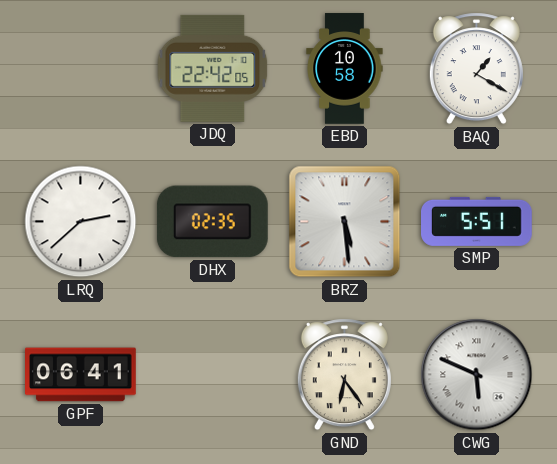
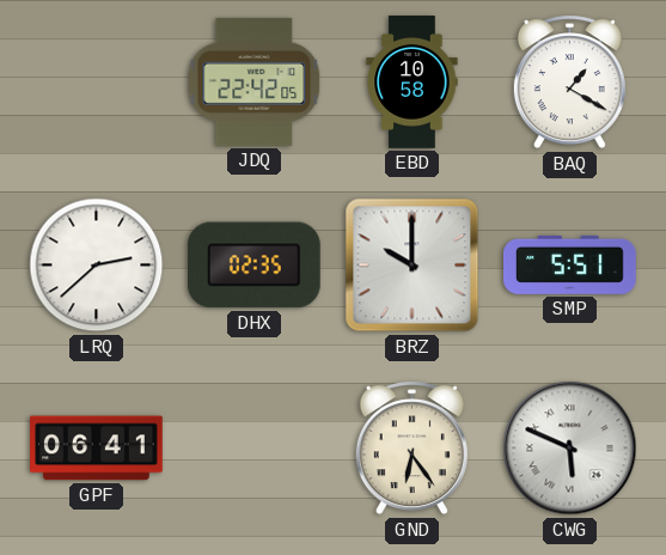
BRZ: 5:29 -> 10:00
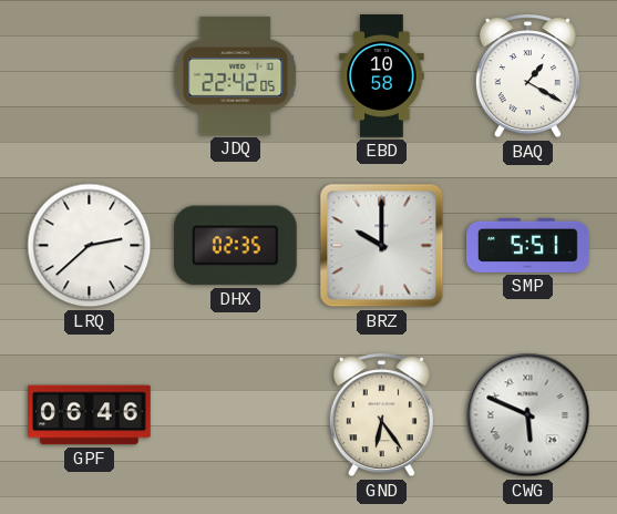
GPF: 06:41 -> 06:46
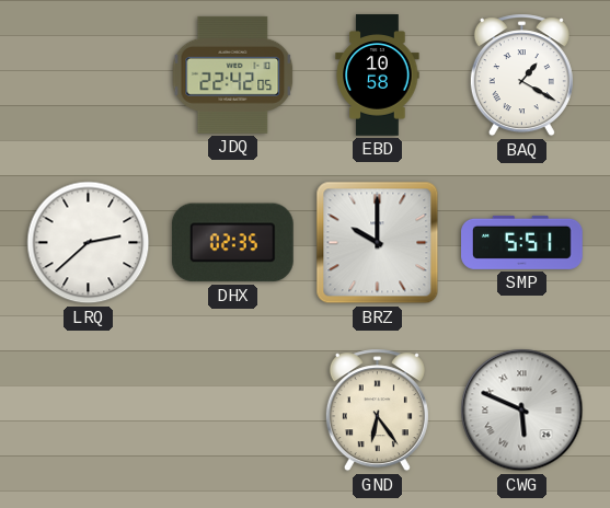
GPF: 06:46 -> none
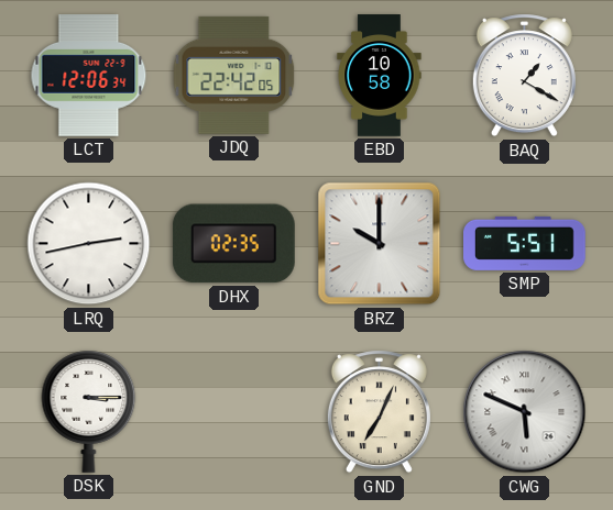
LCT: none -> 12:06
LRQ: 2:38 -> 2:43
DSK: none -> 3:15
GND: 6:24 -> 7:04
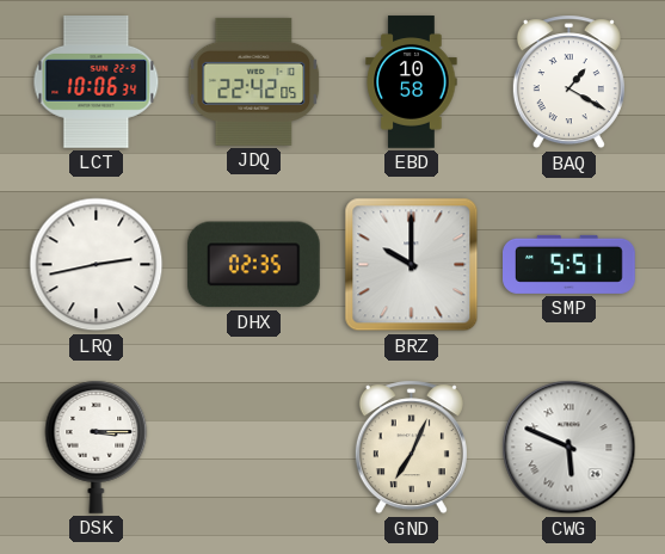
LCT: 12:06 -> 10:06
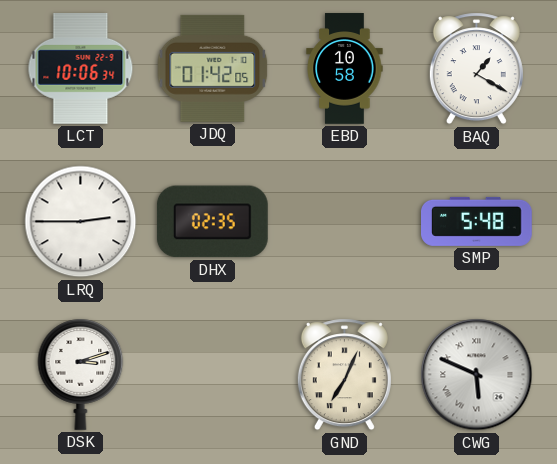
JDQ: 22:42 -> 01:42
LRQ: 2:43 -> 2:45
BRZ: 10:00 -> none
SMP: 5:51 -> 5:48
DSK: 3:15 -> 3:12
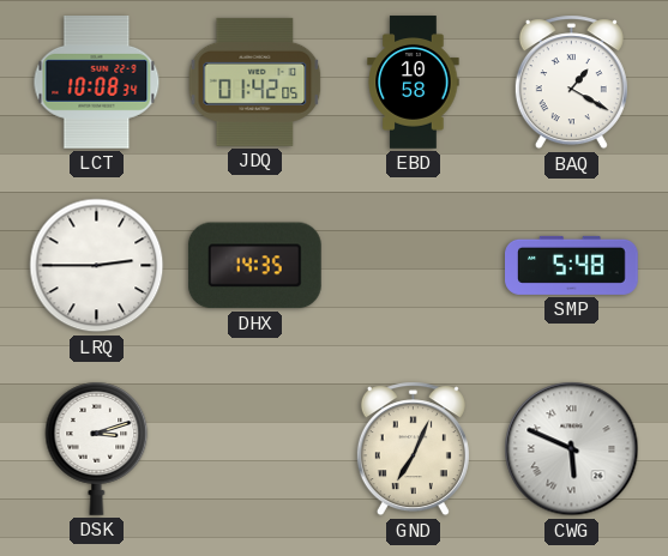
LCT: 10:06 -> 10:08
DHX: 02:35 -> 14:35
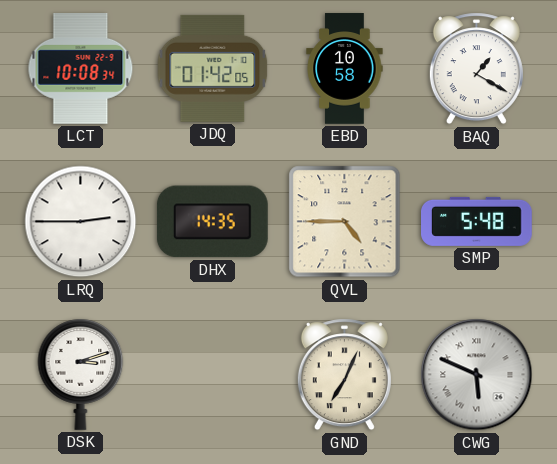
QVL: none -> 4:45
